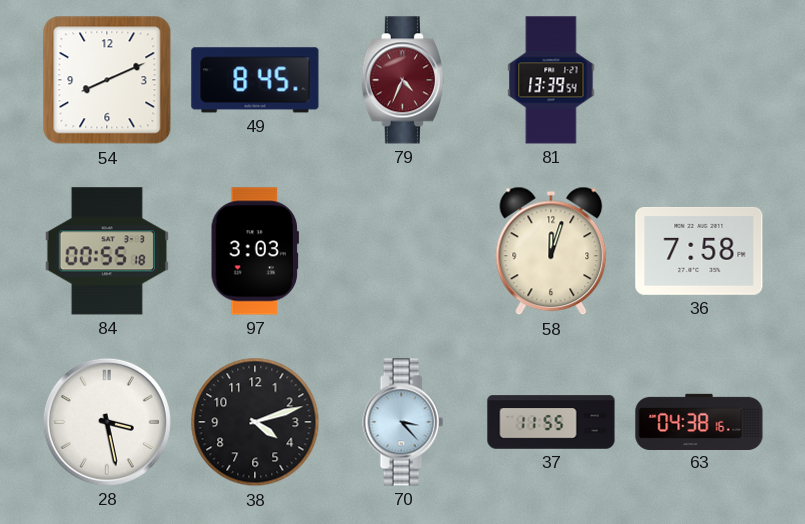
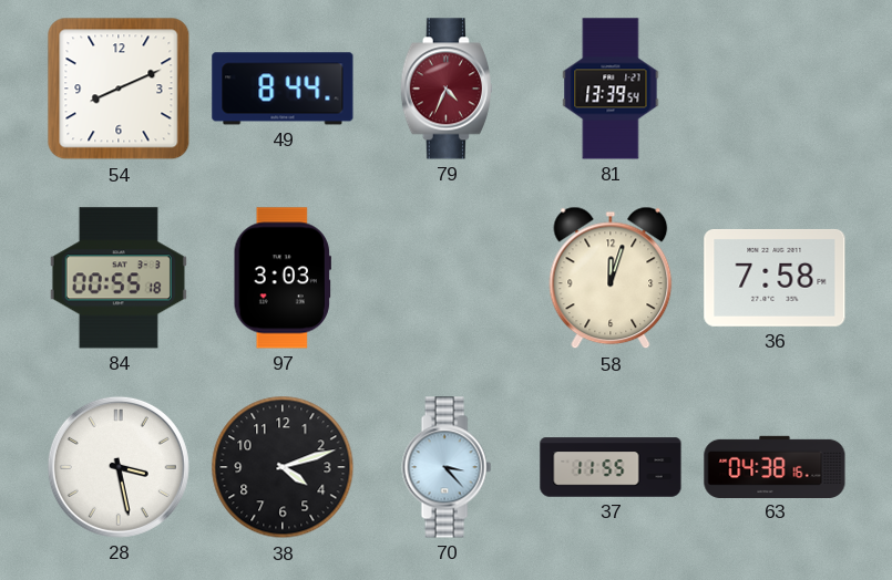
49: 8:45 -> 8:44
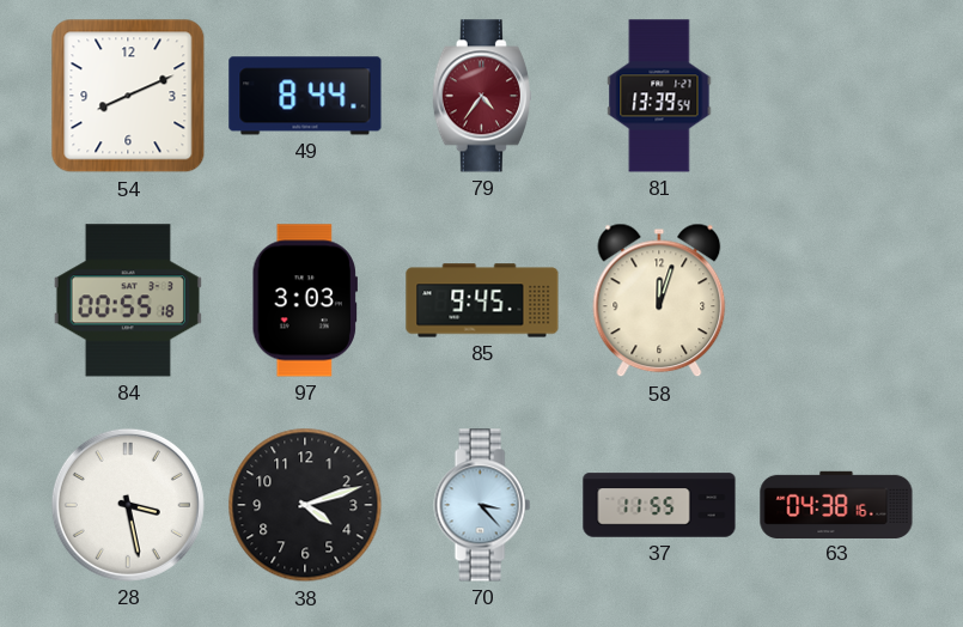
79: 4:34 -> 4:36
85: none -> 9:45
36: 7:58 -> none
